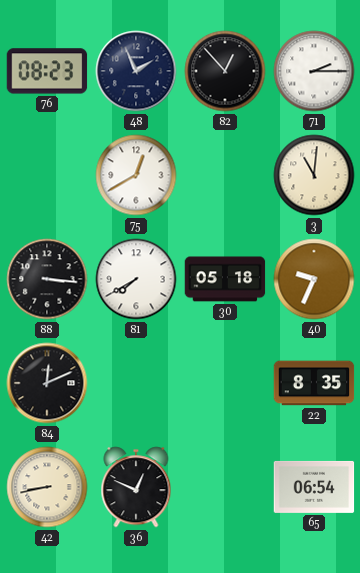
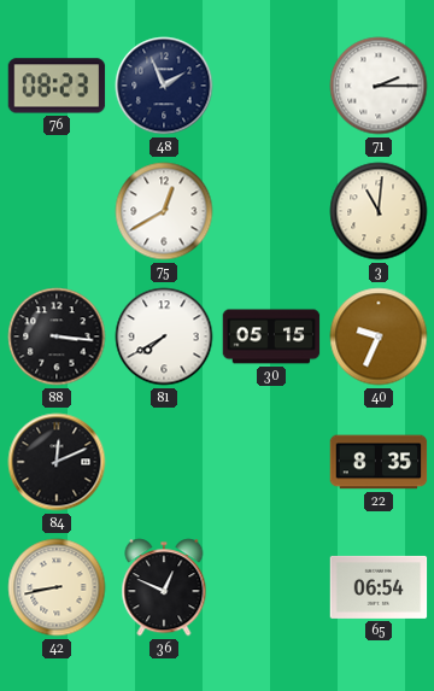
82: 12:53 -> none
30: 05:18 -> 05:15
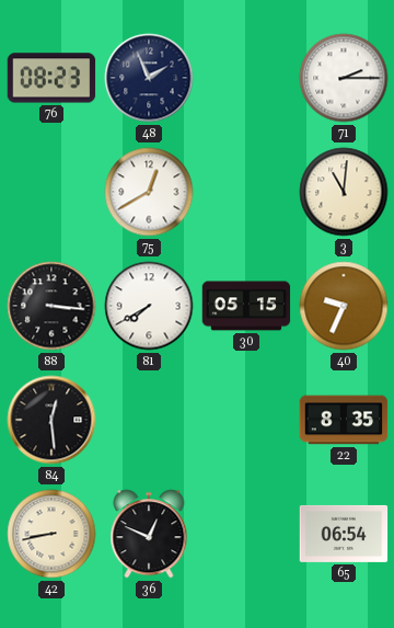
84: 12:11 -> 12:29
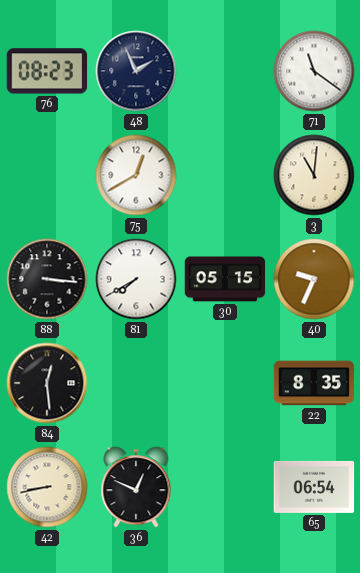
71: 2:15 -> 11:21
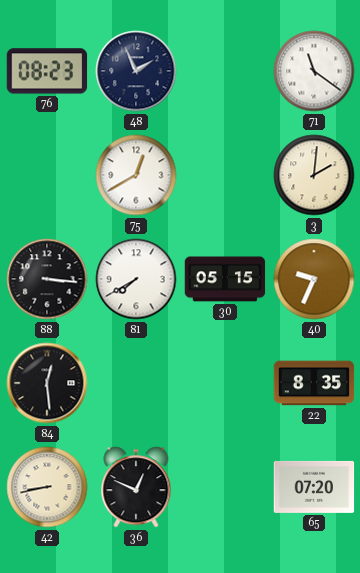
3: 11:01 -> 2:01
65: 06:54 -> 07:20
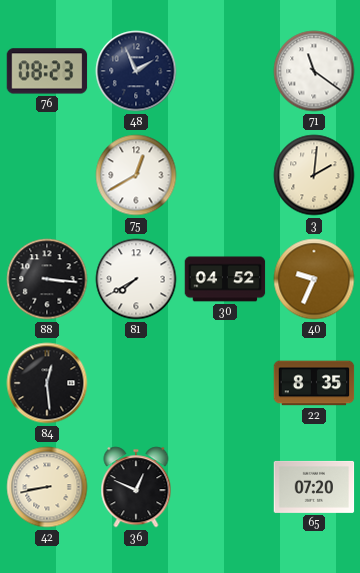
30: 05:15 -> 04:52
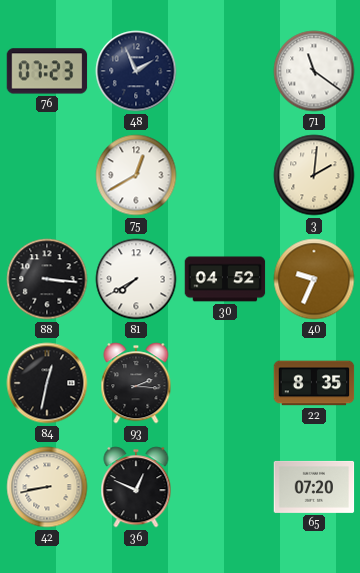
76: 08:23 -> 07:23
84: 12:29 -> 12:32
93: none -> 2:16
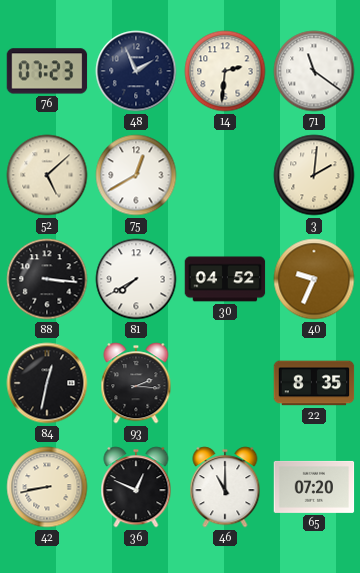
14: none -> 2:31
52: none -> 5:08
46: none -> 11:00
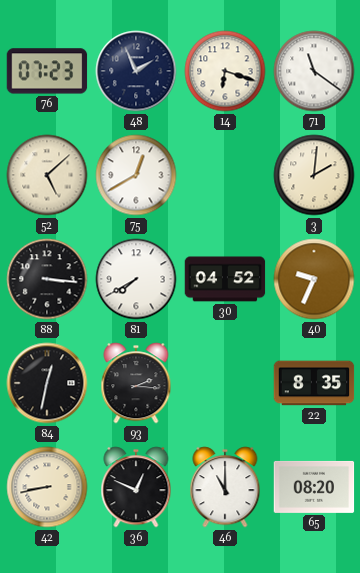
14: 2:31 -> 6:18
65: 07:20 -> 08:20
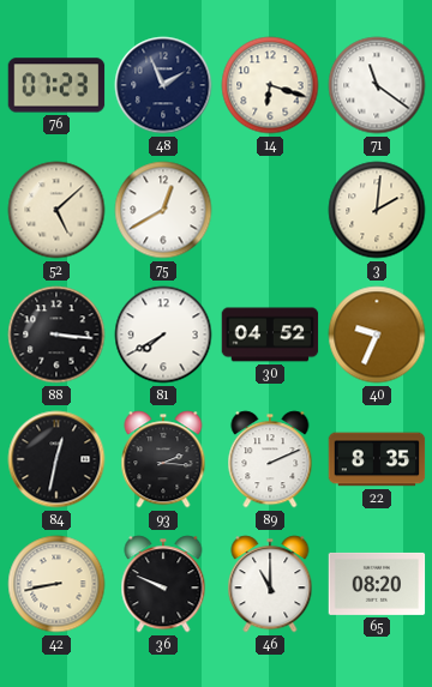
89: none -> 2:11
36: 12:49 -> 9:49
